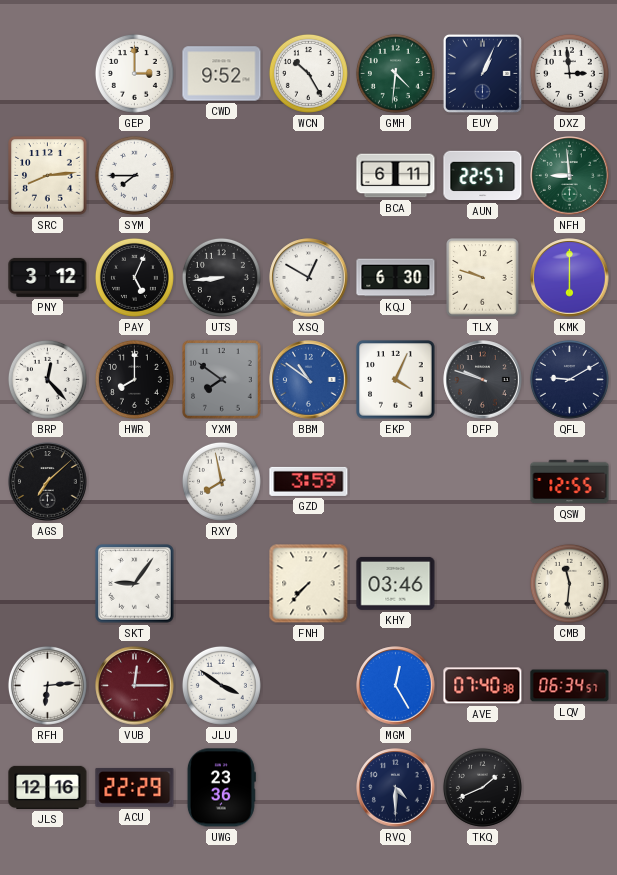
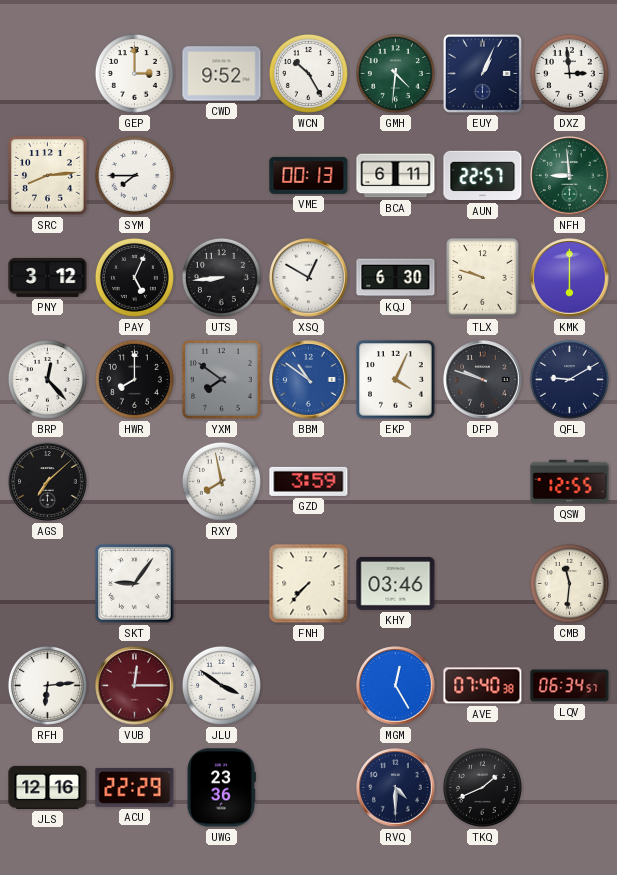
VME: none -> 00:13
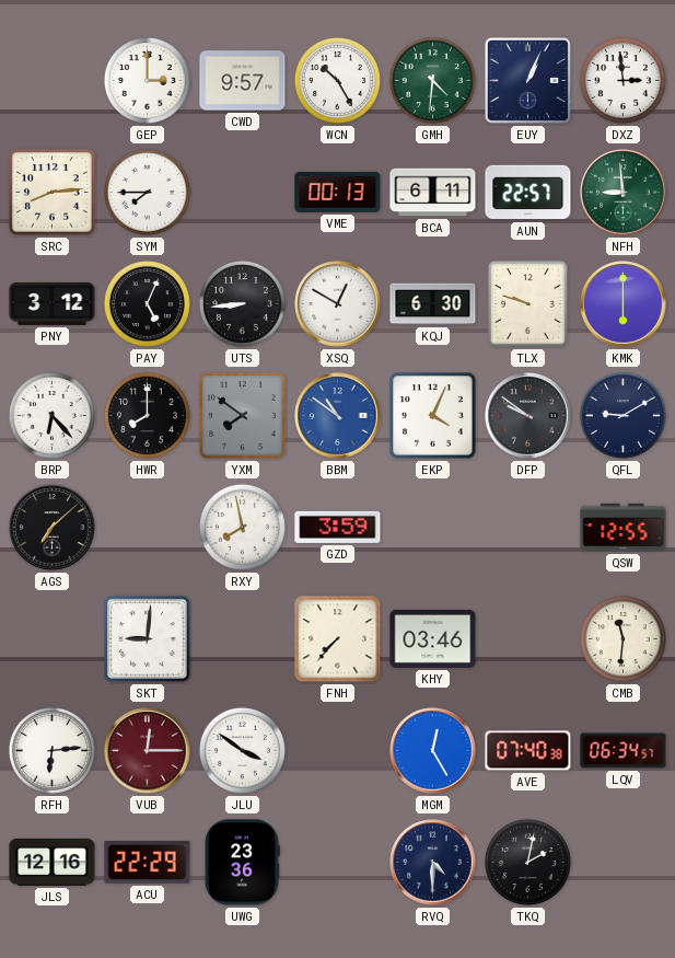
CWD: 9:52 -> 9:57
BRP: 12:23 -> 6:23
DFP: 9:48 -> 9:51
SKT: 9:06 -> 9:01
TKQ: 1:41 -> 2:02
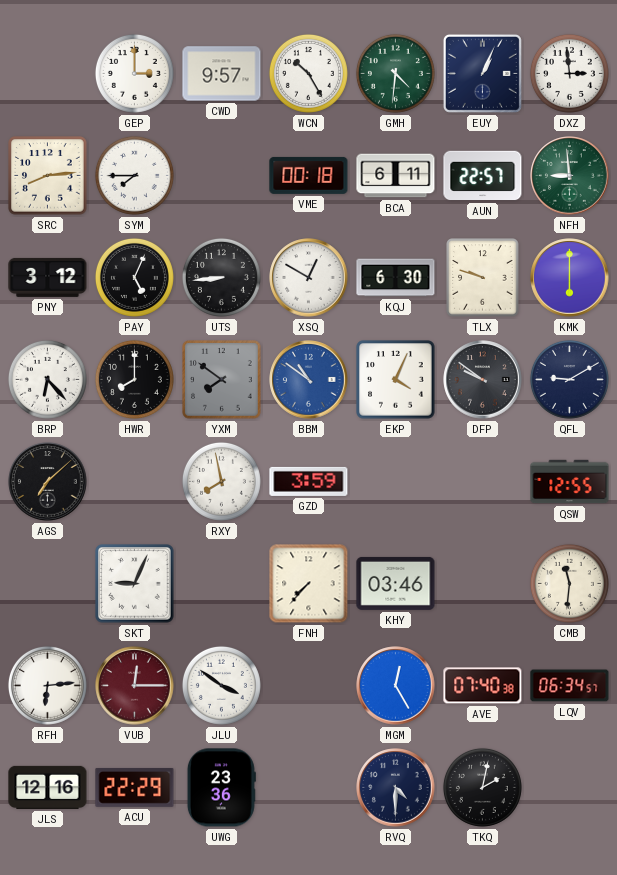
VME: 00:13 -> 00:18
SKT: 9:01 -> 9:04
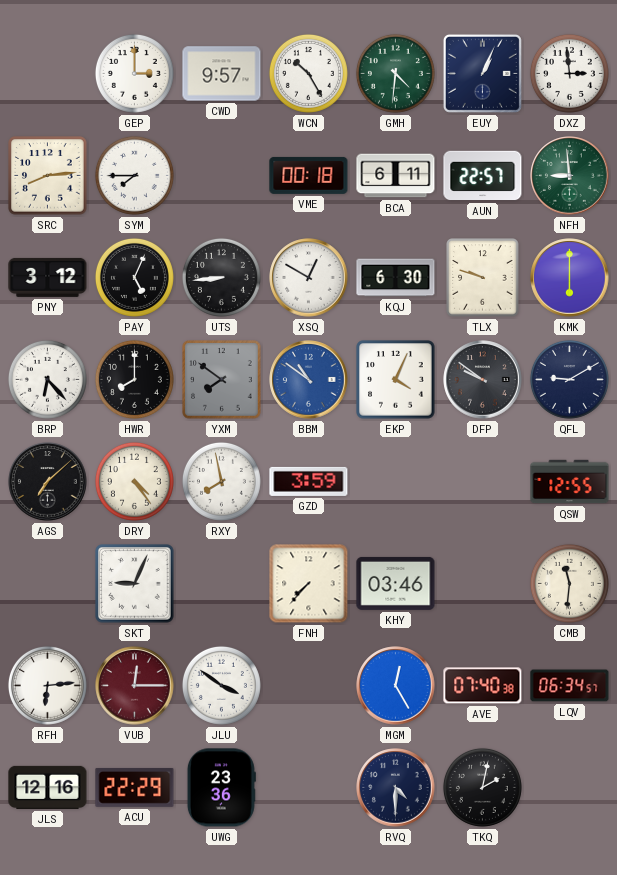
DRY: none -> 4:24
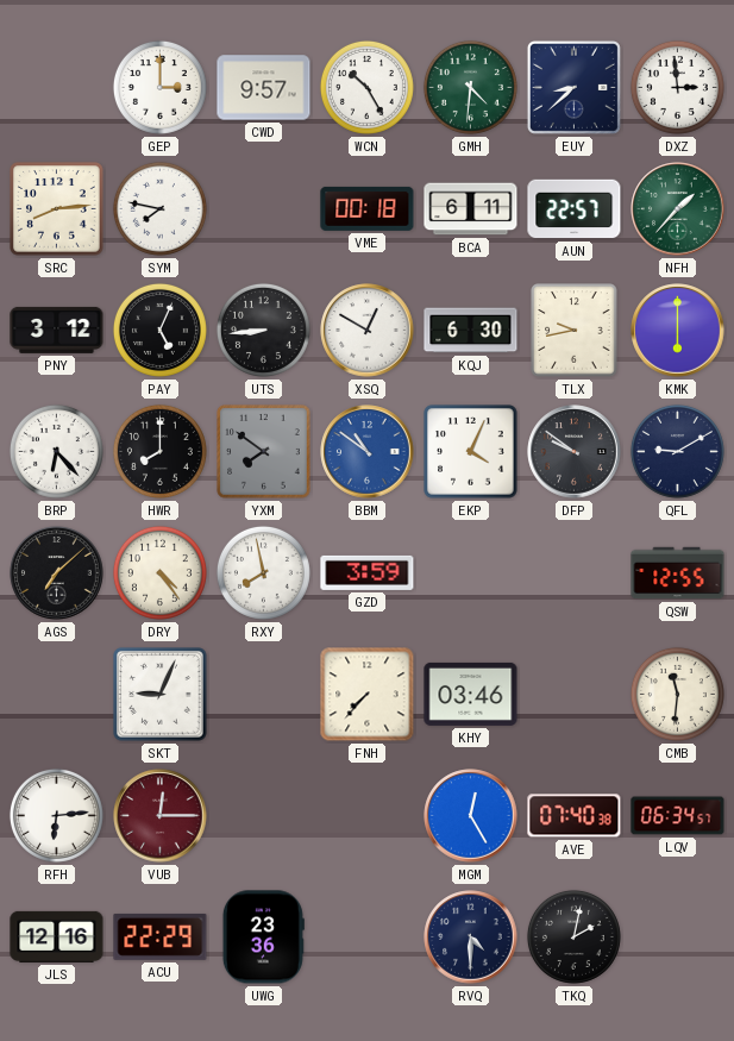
EUY: 1:04 -> 8:38
SYM: 7:45 -> 7:47
NFH: 8:59 -> 1:37
TLX: 9:48 -> 9:43
JLU: 3:51 -> none
